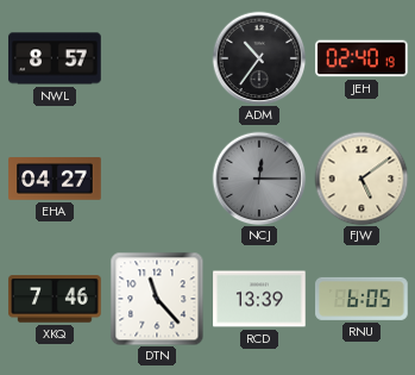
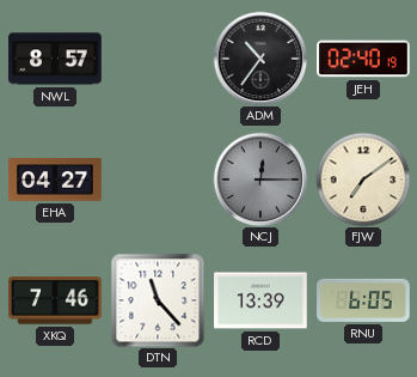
FJW: 5:09 -> 7:09
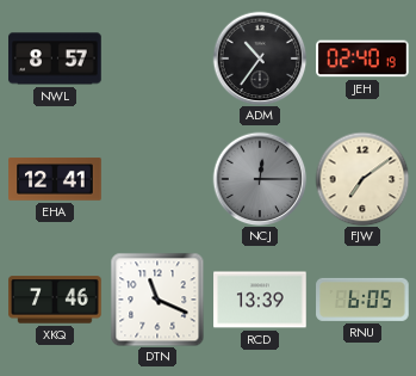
EHA: 04:27 -> 12:41
DTN: 11:23 -> 11:19
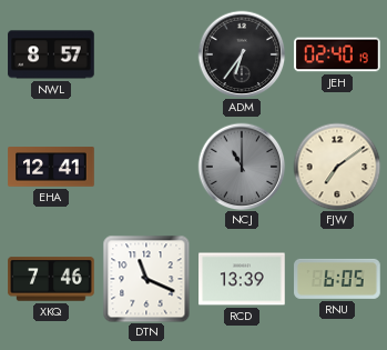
ADM: 10:36 -> 6:36
NCJ: 12:15 -> 11:00
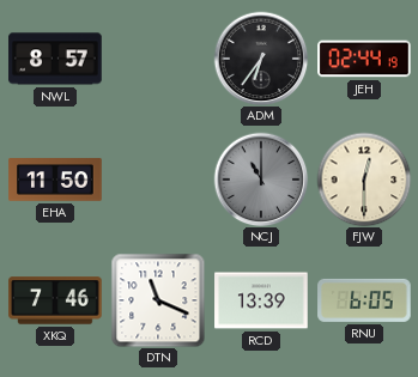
JEH: 02:40 -> 02:44
EHA: 12:41 -> 11:50
FJW: 7:09 -> 12:30
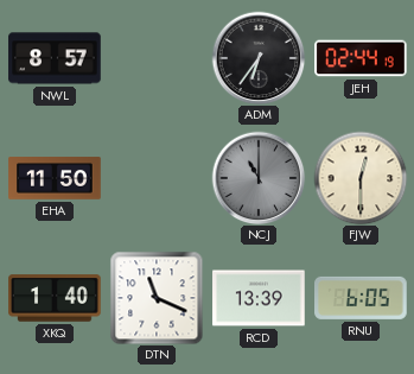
XKQ: 7:46 -> 1:40
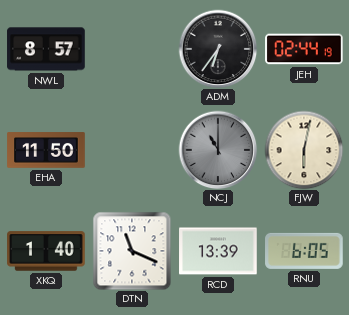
FJW: 12:30 -> 6:02
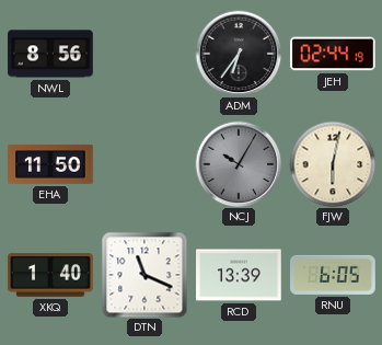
NWL: 8:57 -> 8:56
NCJ: 11:00 -> 10:05
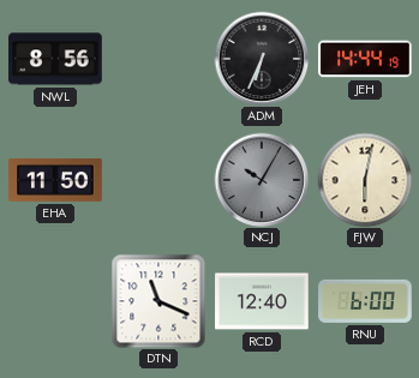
ADM: 6:36 -> 6:34
JEH: 02:44 -> 14:44
XKQ: 1:40 -> none
RCD: 13:39 -> 12:40
RNU: 6:05 -> 6:00
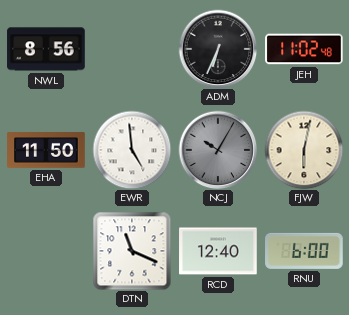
JEH: 14:44 -> 11:02
EWR: none -> 4:59
